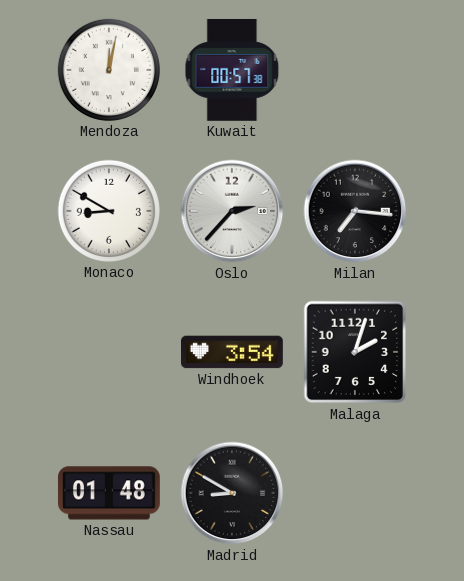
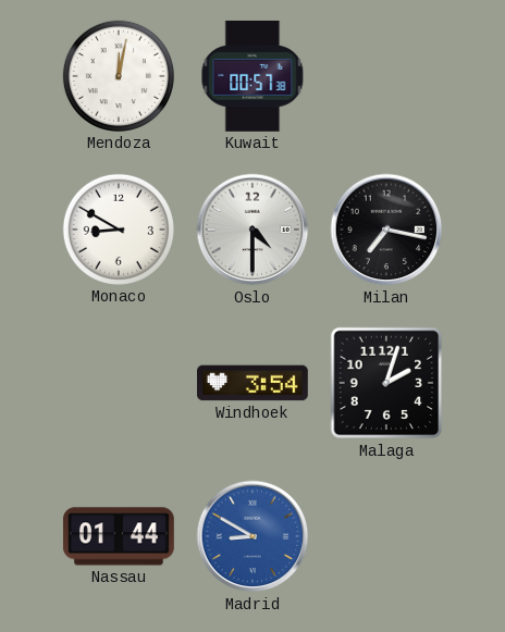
Oslo: 2:37 -> 4:30
Milan: 7:16 -> 7:17
Nassau: 01:48 -> 01:44
Madrid dial: black -> blue
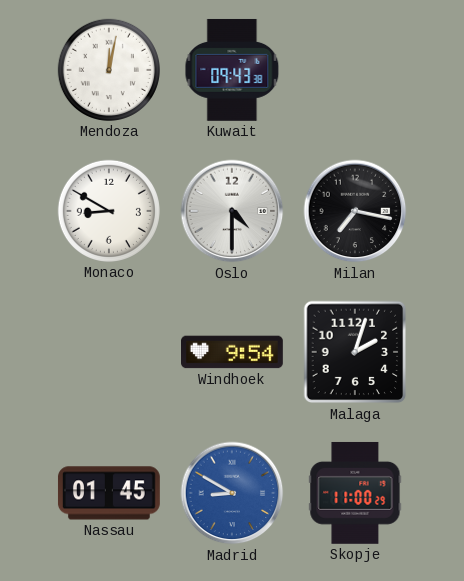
Kuwait: 00:57 -> 09:43
Windhoek: 3:54 -> 9:54
Nassau: 01:44 -> 01:45
Skopje: none -> 11:00
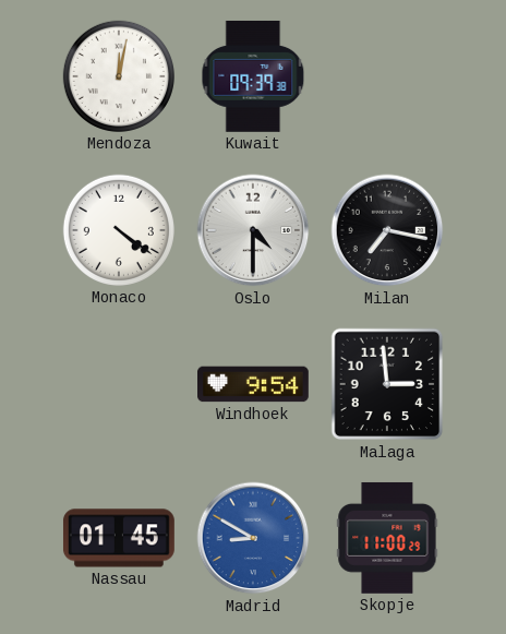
Kuwait: 09:43 -> 09:39
Monaco: 8:50 -> 4:21
Malaga: 2:03 -> 2:59
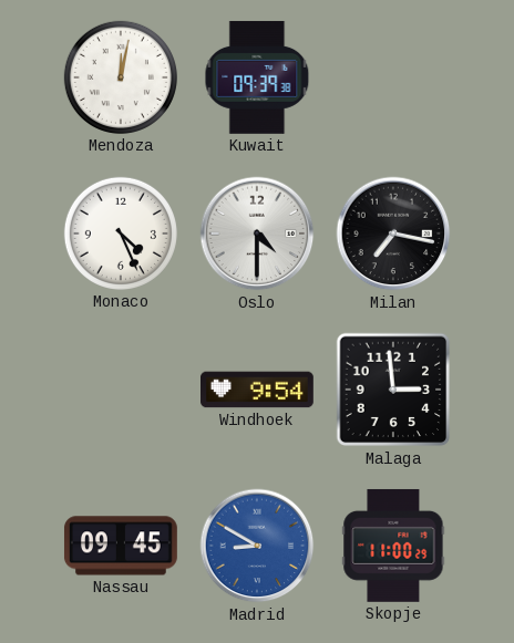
Monaco: 4:21 -> 4:26
Nassau: 01:45 -> 09:45
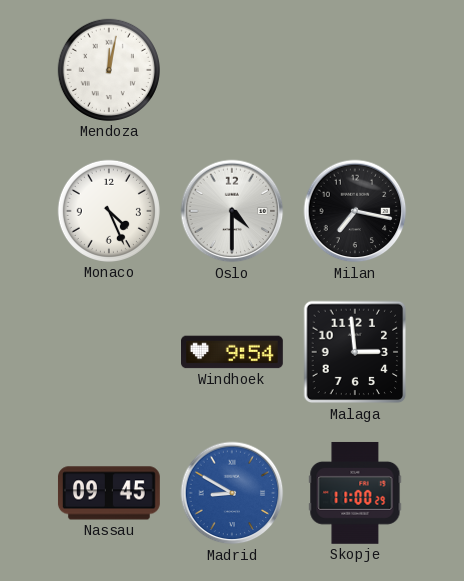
Kuwait: 09:39 -> none
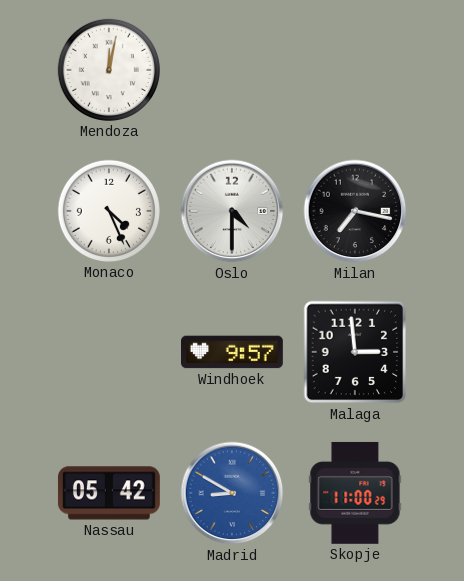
Windhoek: 9:54 -> 9:57
Nassau: 09:45 -> 05:42
